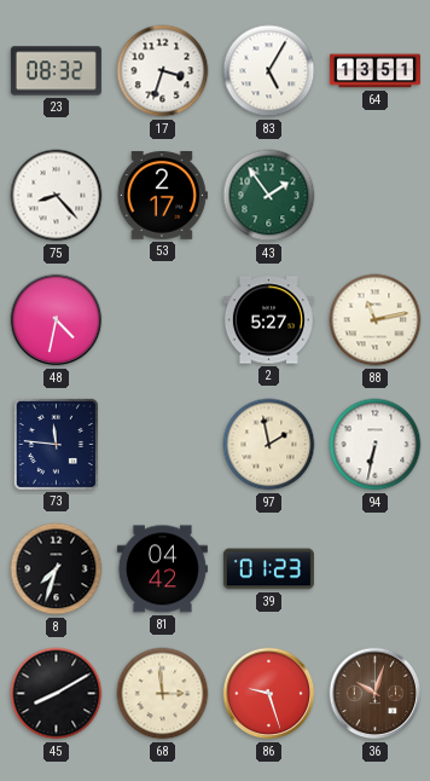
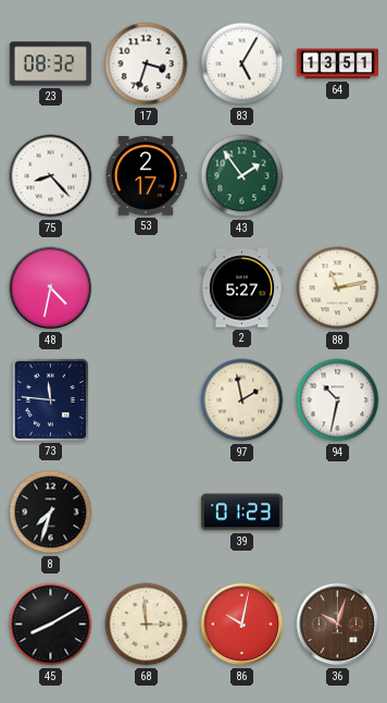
94: 6:32 -> 10:32
81: 04:42 -> none
86: 9:27 -> 10:02
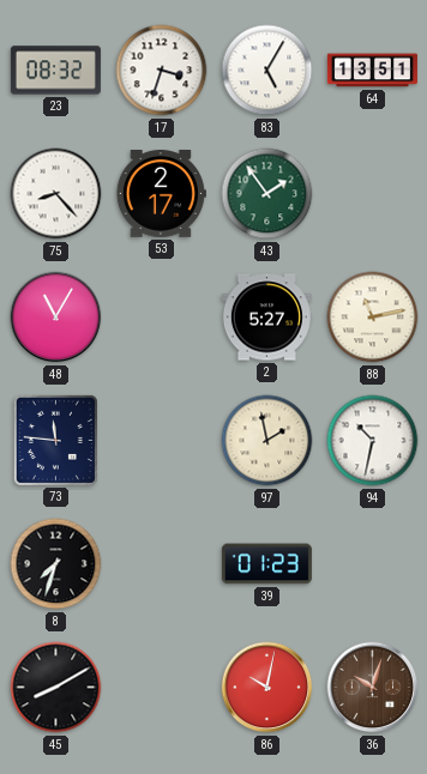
48: 4:32 -> 11:05
68: 2:59 -> none
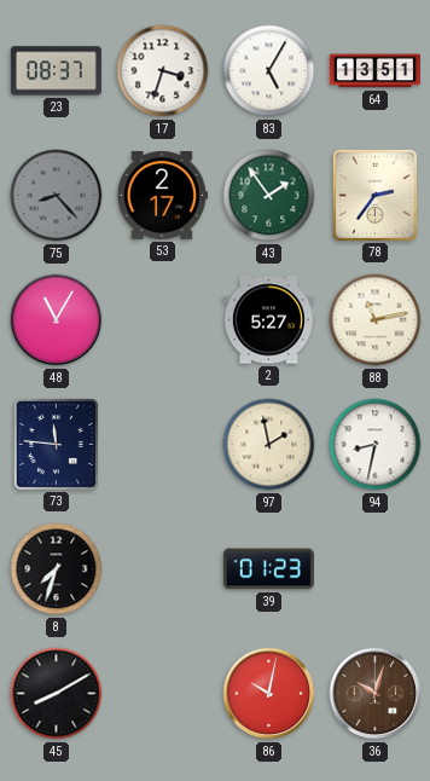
23: 08:32 -> 08:37
75 dial: white -> grey
78: none -> 2:36
94: 10:32 -> 8:32
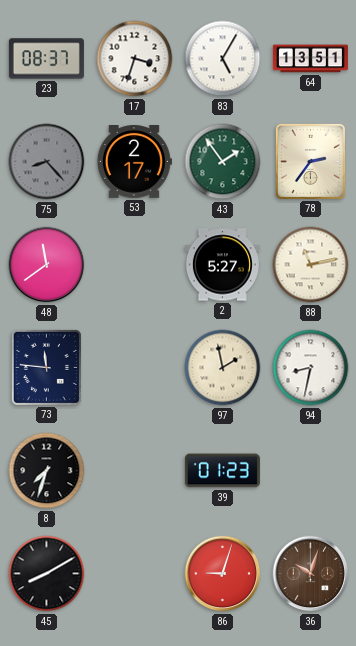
48: 11:05 -> 11:39
86: 10:02 -> 9:03
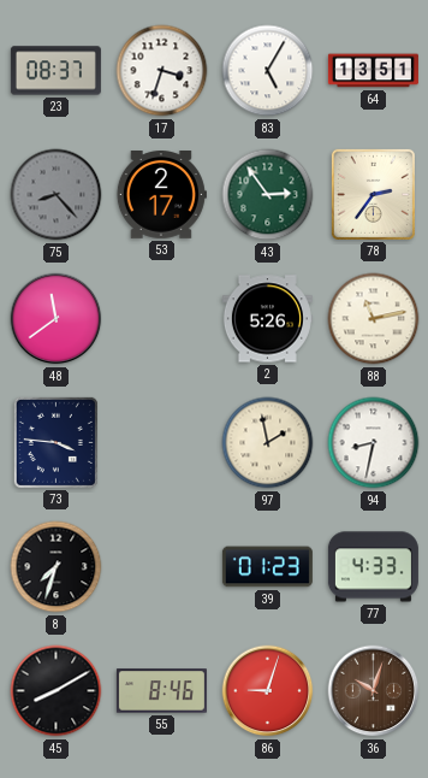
43: 1:54 -> 2:54
2: 5:27 -> 5:26
73: 11:46 -> 3:46
77: none -> 4:33
55: none -> 8:46
